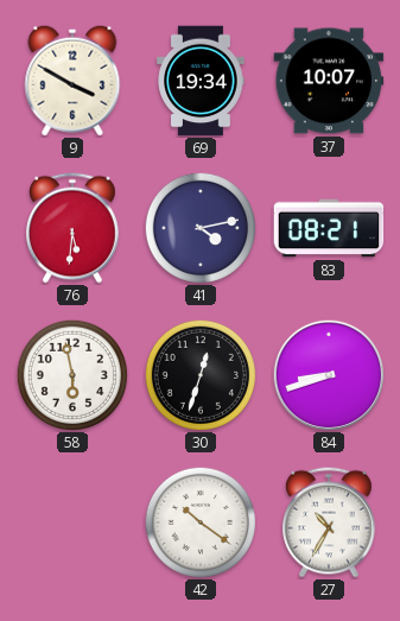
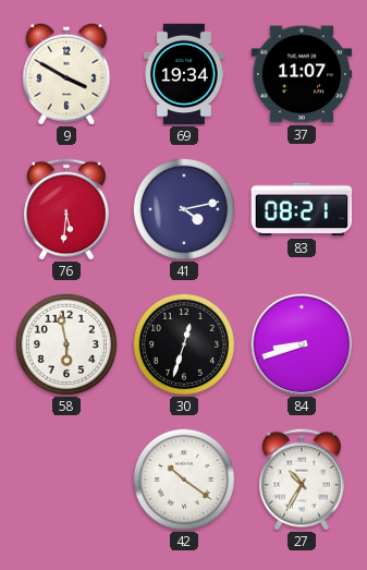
37: 10:07 -> 11:07
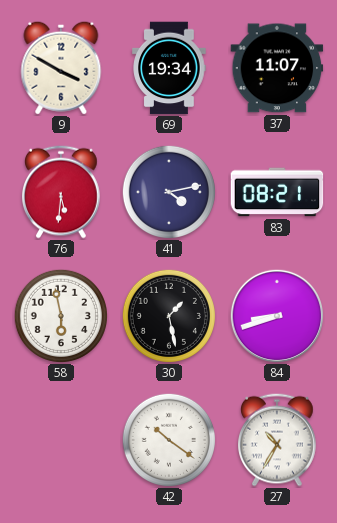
30: 12:33 -> 1:28
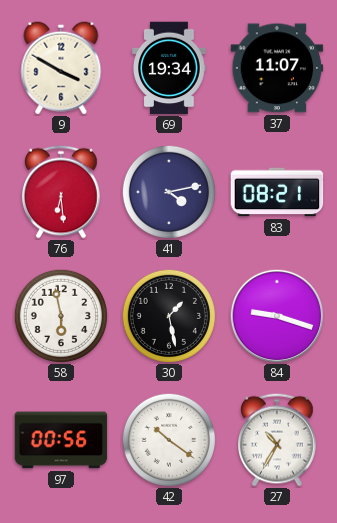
76: 5:31 -> 6:29
84: 8:42 -> 9:18
97: none -> 00:56
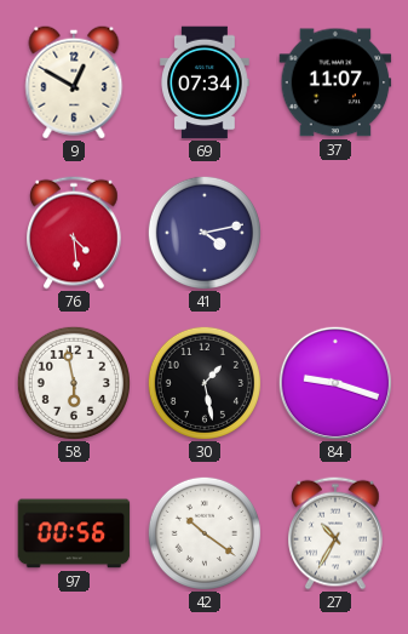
9: 3:50 -> 12:50
69: 19:34 -> 07:34
76: 6:29 -> 4:29
83: 08:21 -> none
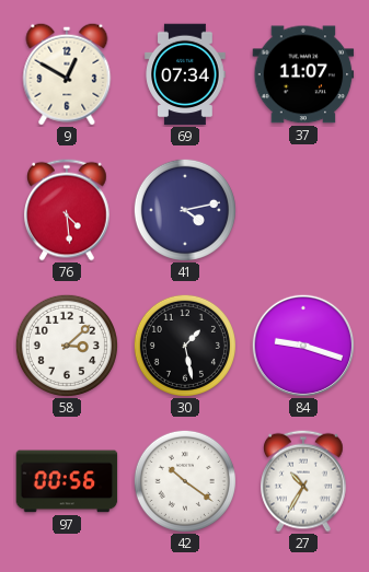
58: 5:58 -> 3:08
